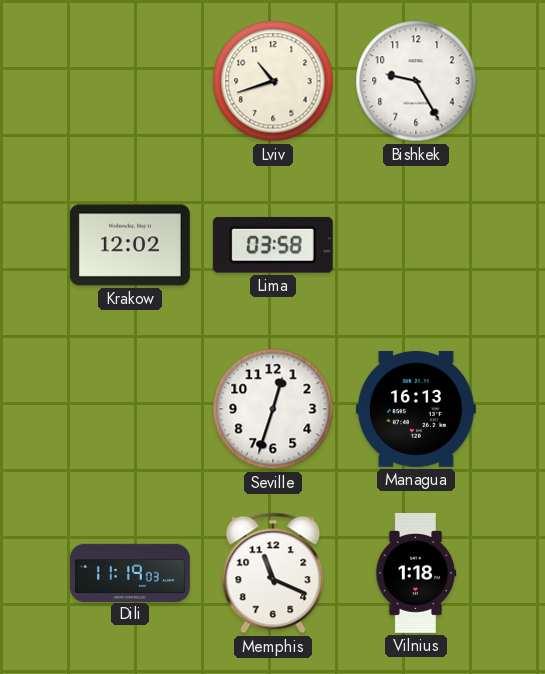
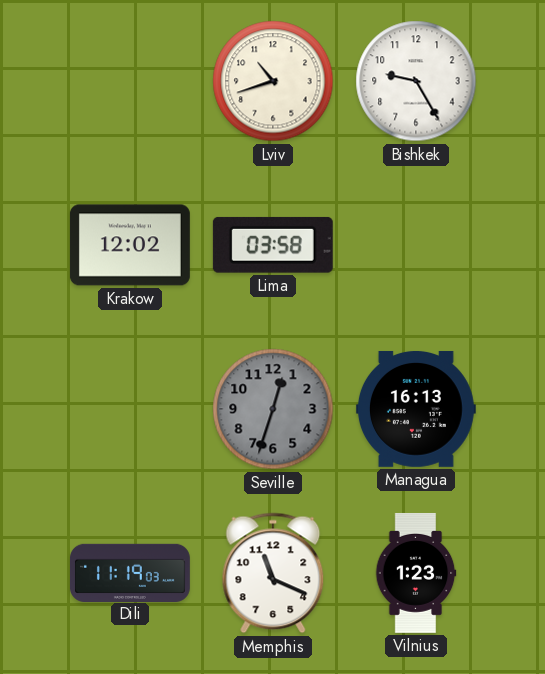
Seville dial: white -> grey
Vilnius: 1:18 -> 1:23
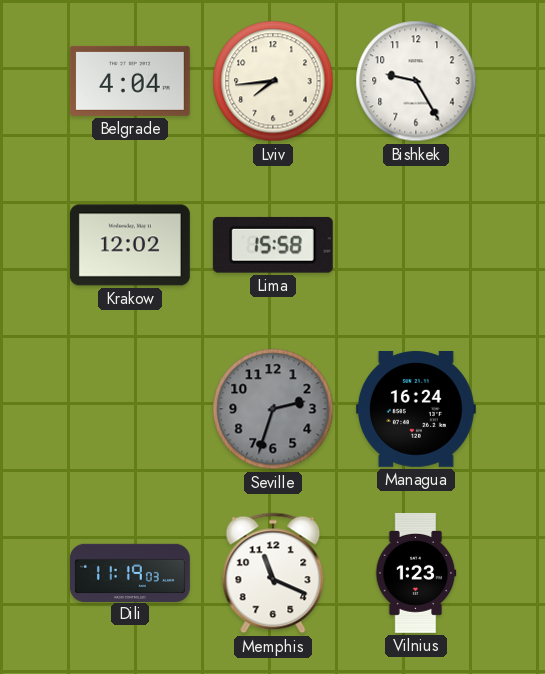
Belgrade: none -> 4:04
Lviv: 10:42 -> 7:44
Lima: 03:58 -> 15:58
Seville: 12:33 -> 2:33
Managua: 16:13 -> 16:24
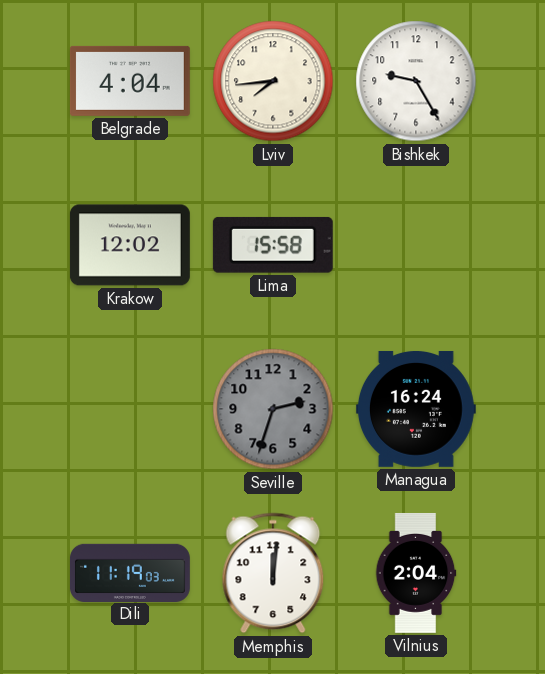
Memphis: 11:19 -> 12:01
Vilnius: 1:23 -> 2:04
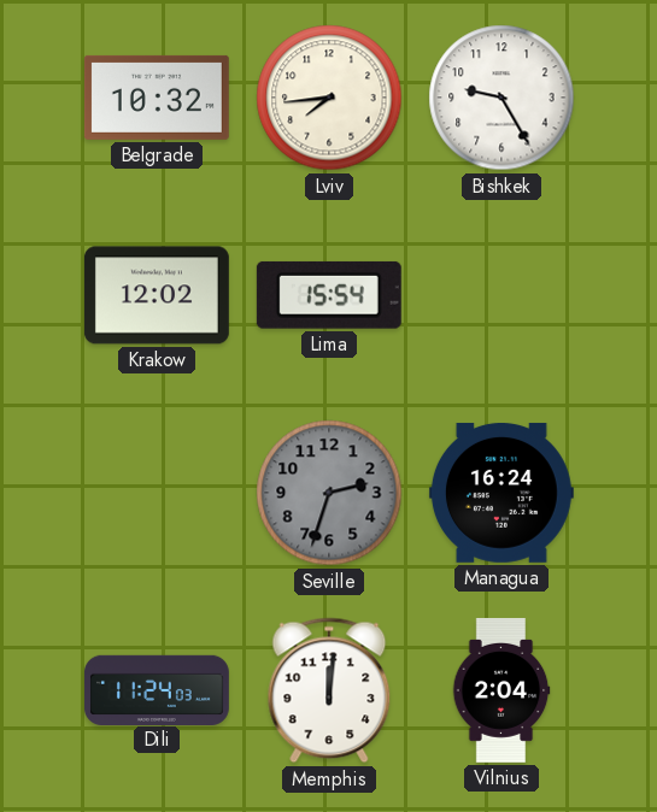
Belgrade: 4:04 -> 10:32
Lima: 15:58 -> 15:54
Dili: 11:19 -> 11:24
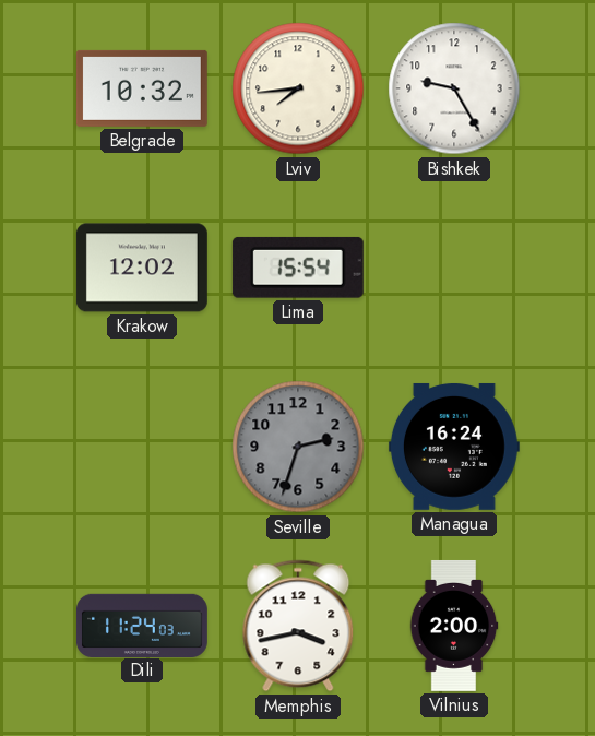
Memphis: 12:01 -> 3:43
Vilnius: 2:04 -> 2:00
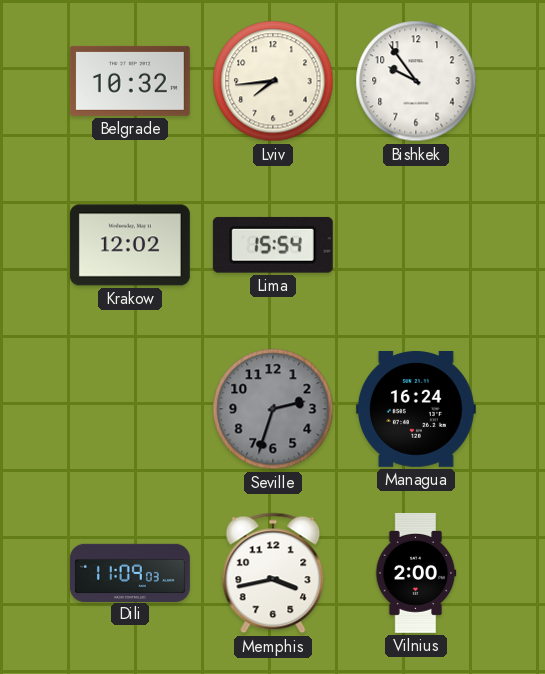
Bishkek: 9:25 -> 9:54
Dili: 11:24 -> 11:09
